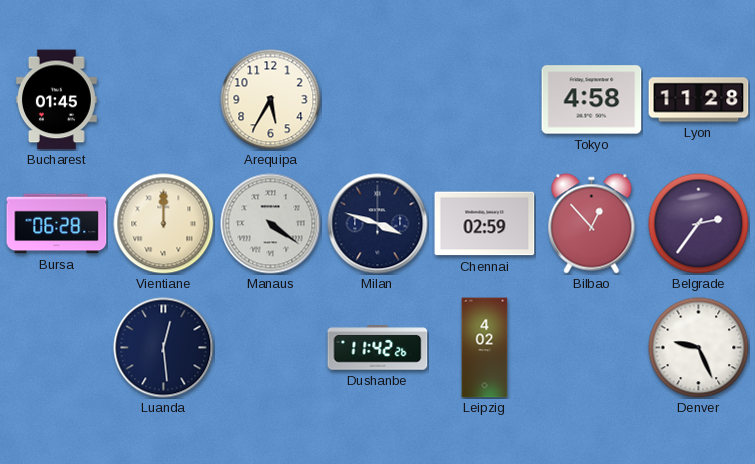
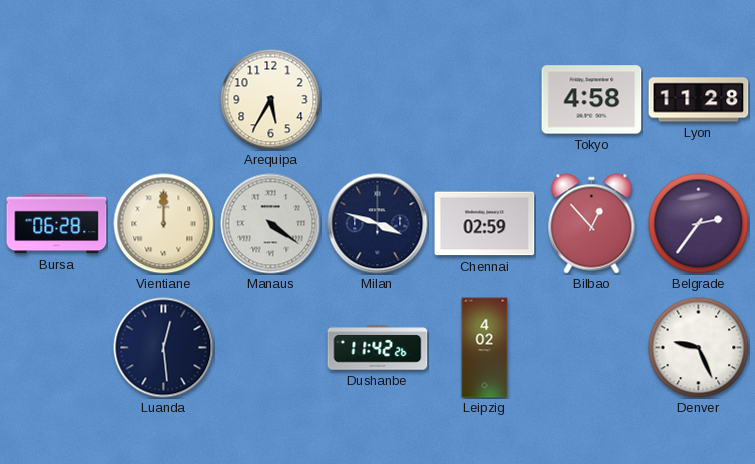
Bucharest: 01:45 -> none
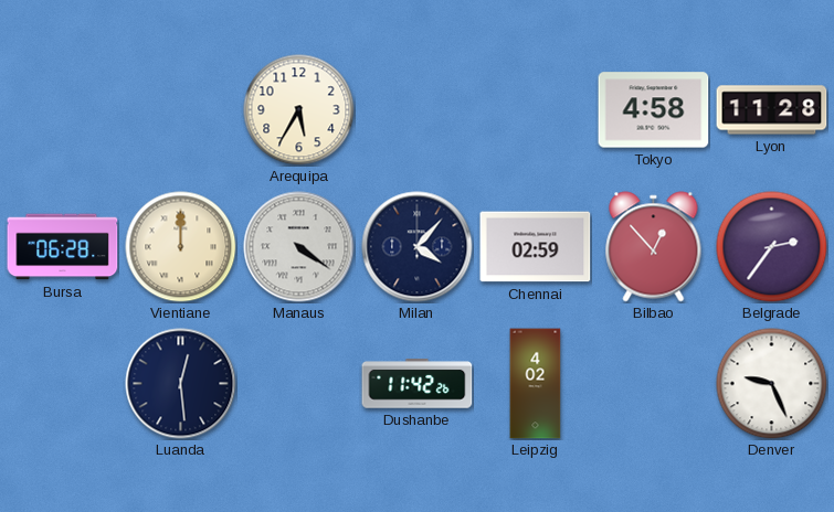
Milan: 3:48 -> 4:07
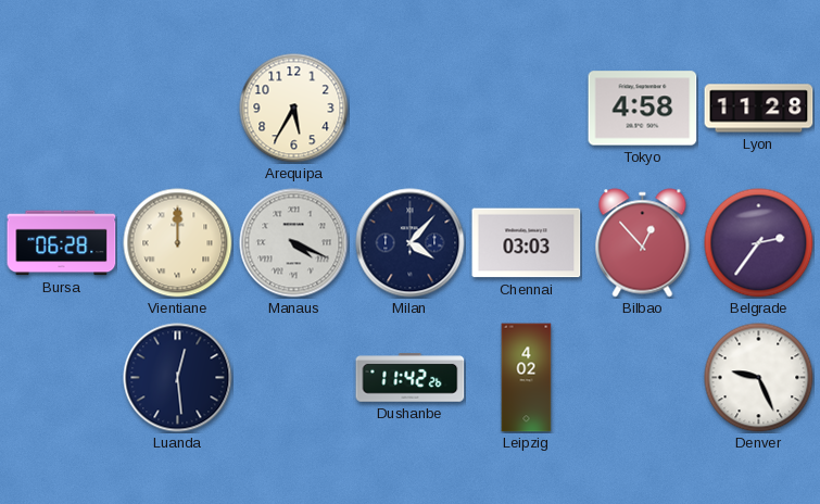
Manaus: 4:21 -> 4:19
Chennai: 02:59 -> 03:03
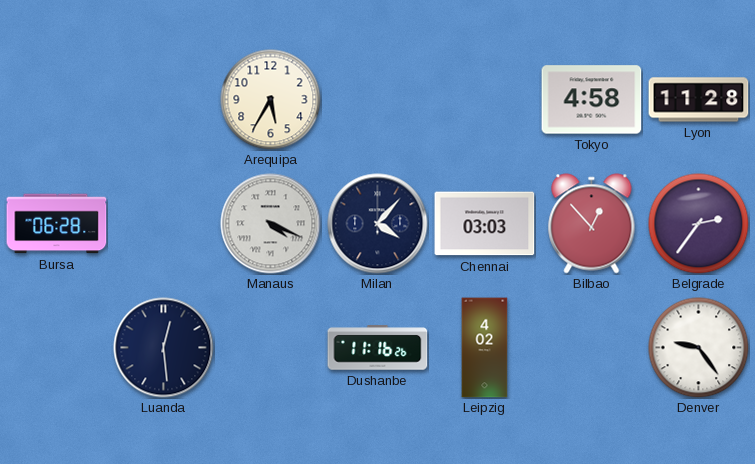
Vientiane: 12:00 -> none
Dushanbe: 11:42 -> 11:16
Denver: 9:26 -> 9:24
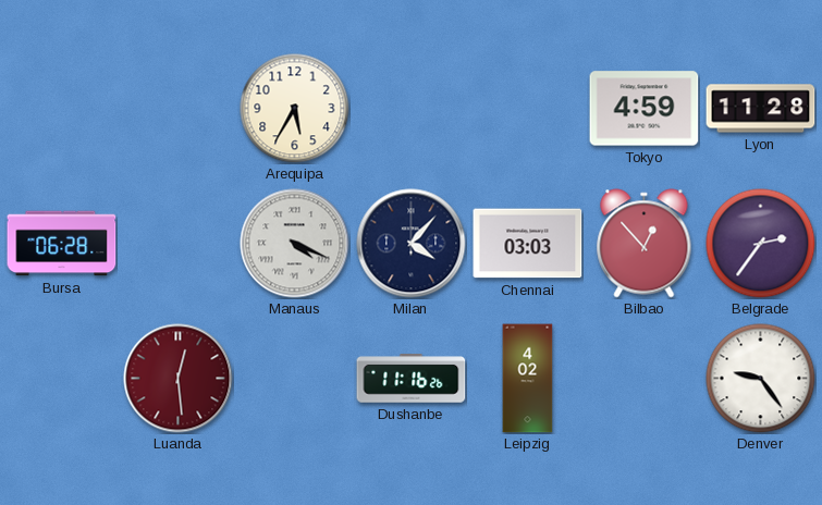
Tokyo: 4:58 -> 4:59
Luanda dial: navy -> burgundy
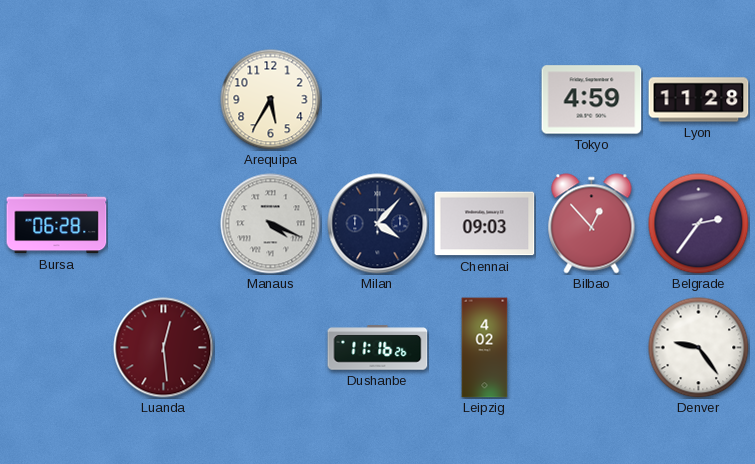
Chennai: 03:03 -> 09:03
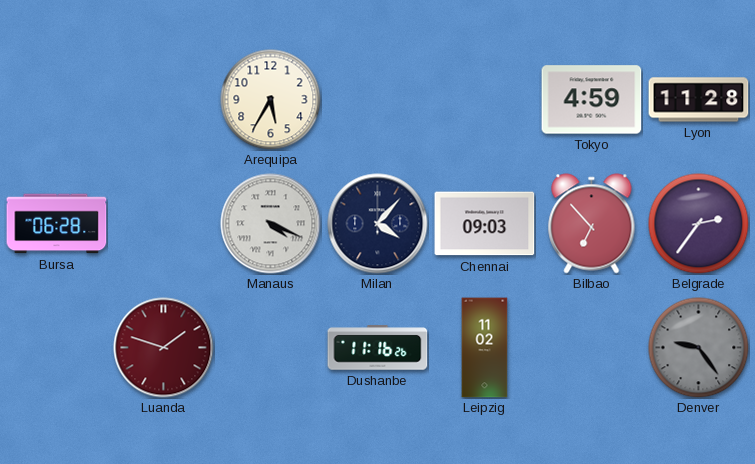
Bilbao: 12:53 -> 6:53
Luanda: 12:29 -> 1:48
Leipzig: 4:02 -> 11:02
Denver dial: white -> grey
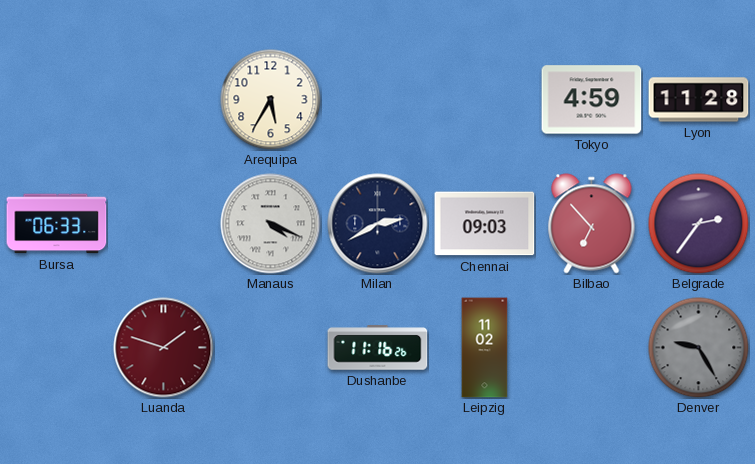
Bursa: 06:28 -> 06:33
Milan: 4:07 -> 2:40
Denver: 9:24 -> 9:25
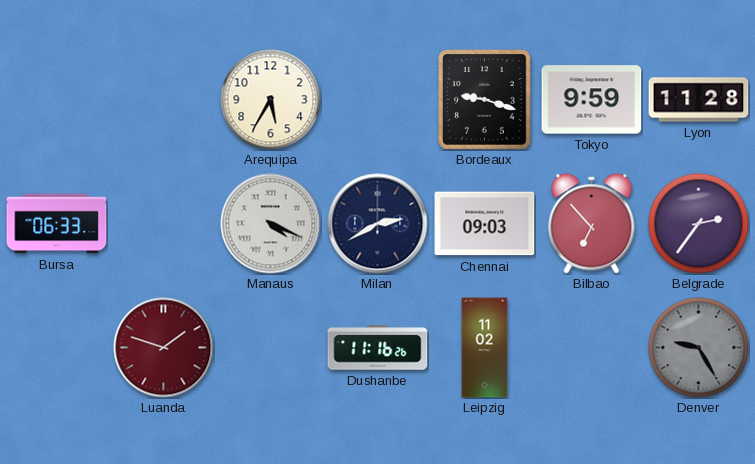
Bordeaux: none -> 9:18
Tokyo: 4:59 -> 9:59
